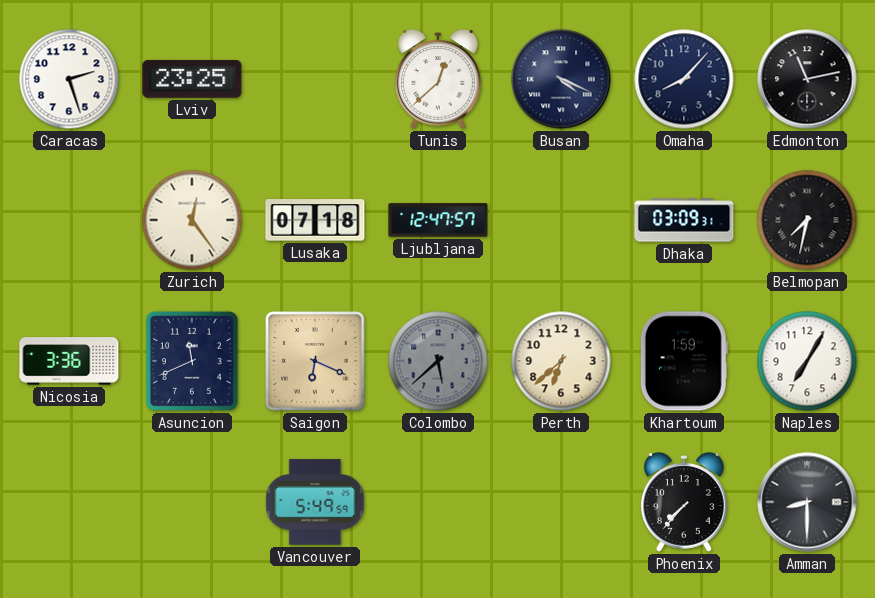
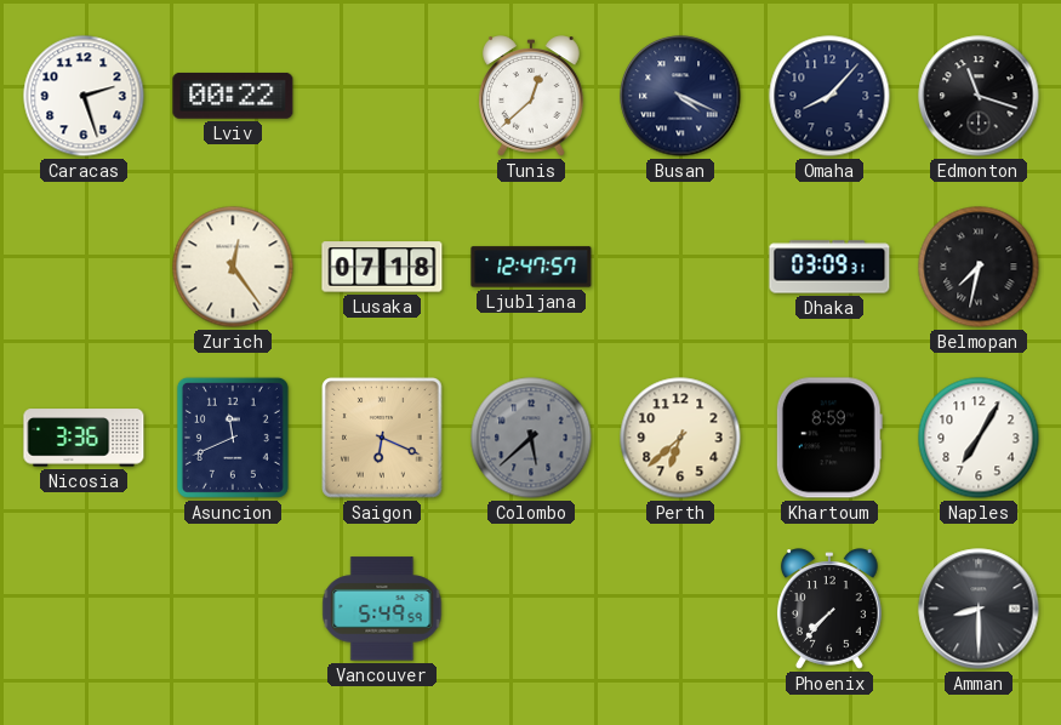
Lviv: 23:25 -> 00:22
Edmonton: 11:13 -> 11:18
Khartoum: 1:59 -> 8:59
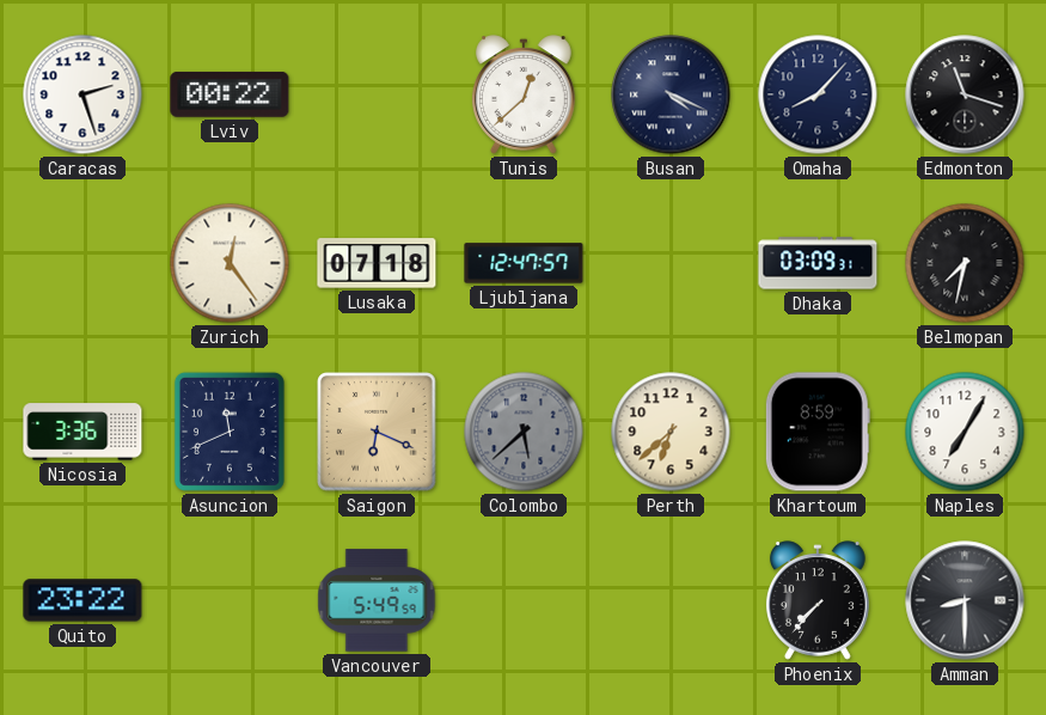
Quito: none -> 23:22
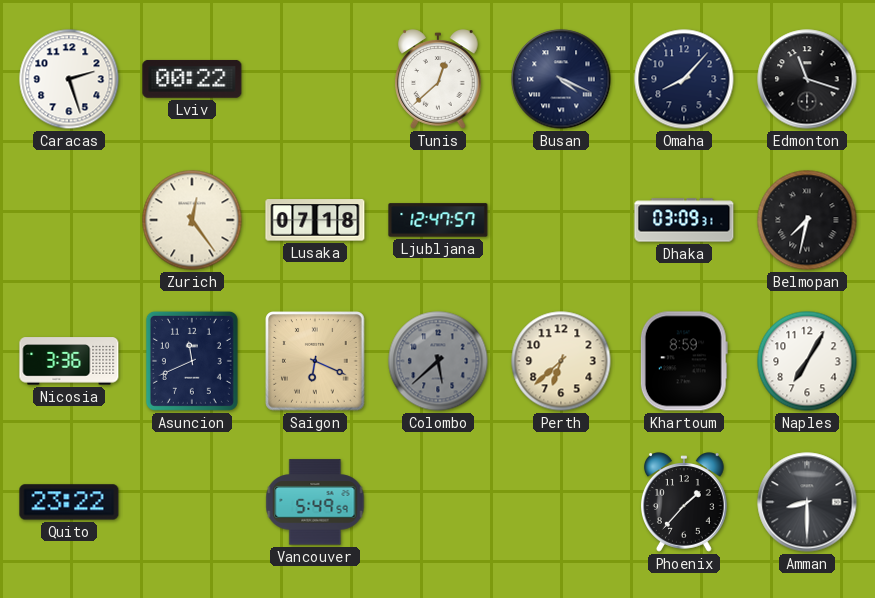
Phoenix: 7:37 -> 1:37
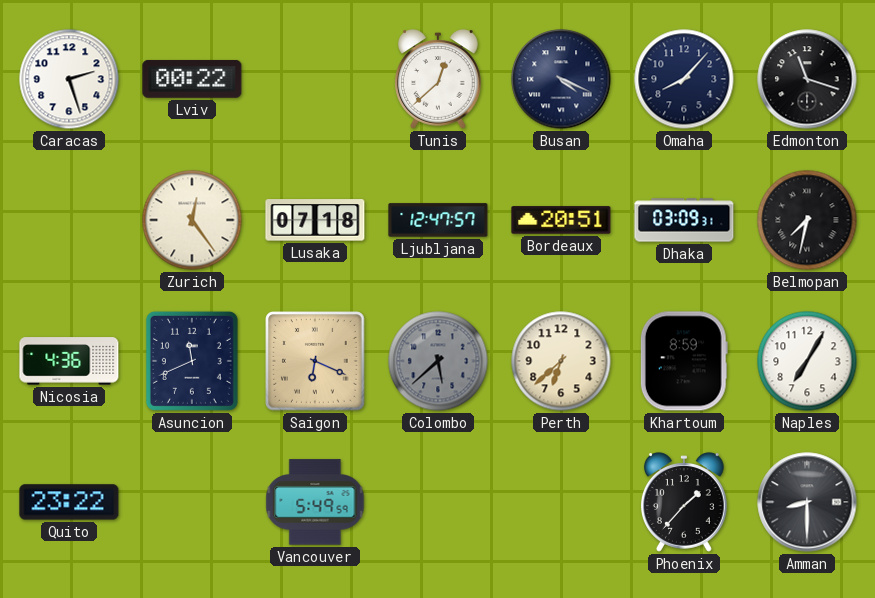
Bordeaux: none -> 20:51
Nicosia: 3:36 -> 4:36
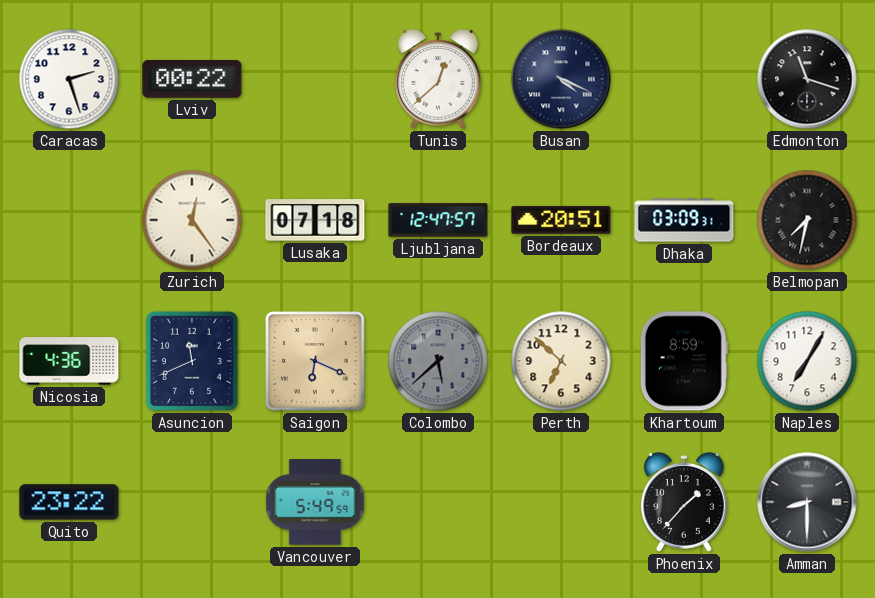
Omaha: 8:07 -> none
Perth: 6:38 -> 6:52
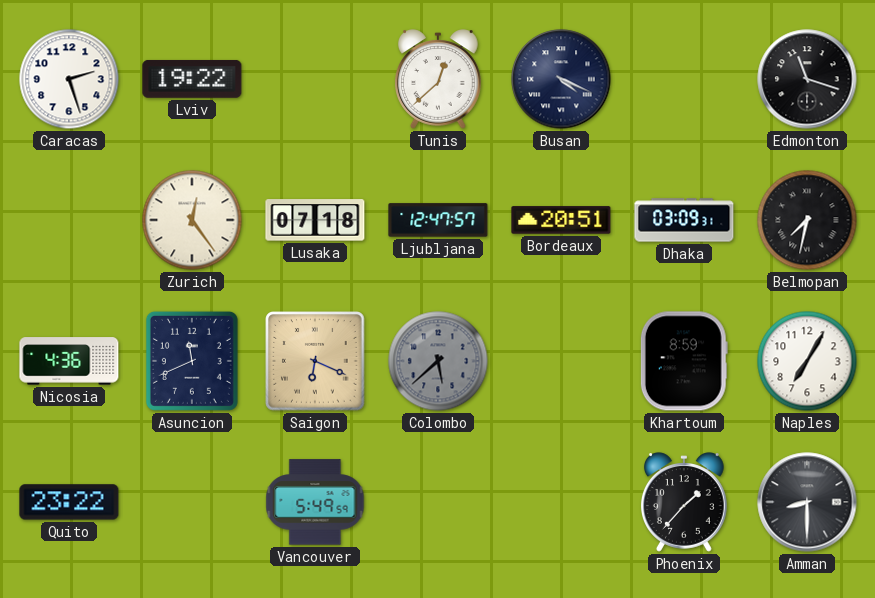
Lviv: 00:22 -> 19:22
Perth: 6:52 -> none
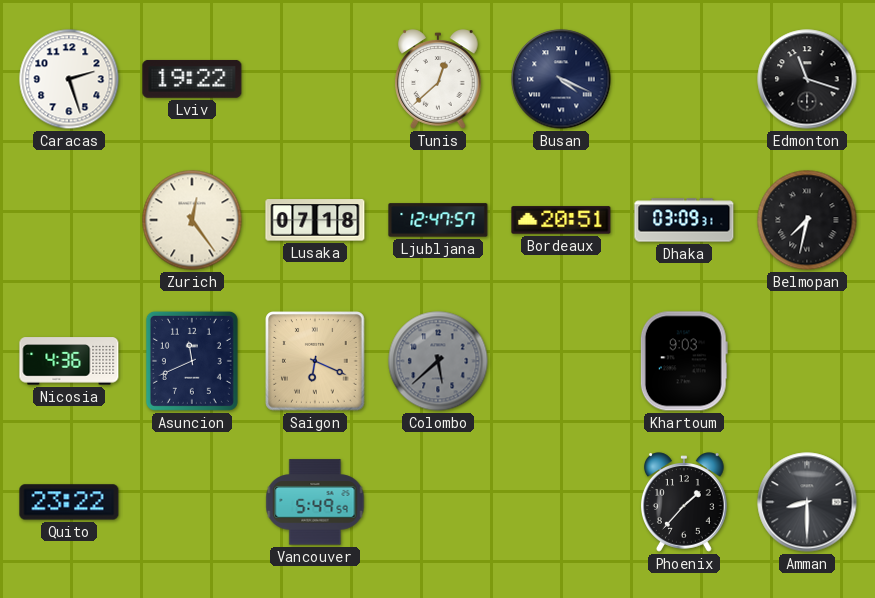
Khartoum: 8:59 -> 9:03
Naples: 7:05 -> none
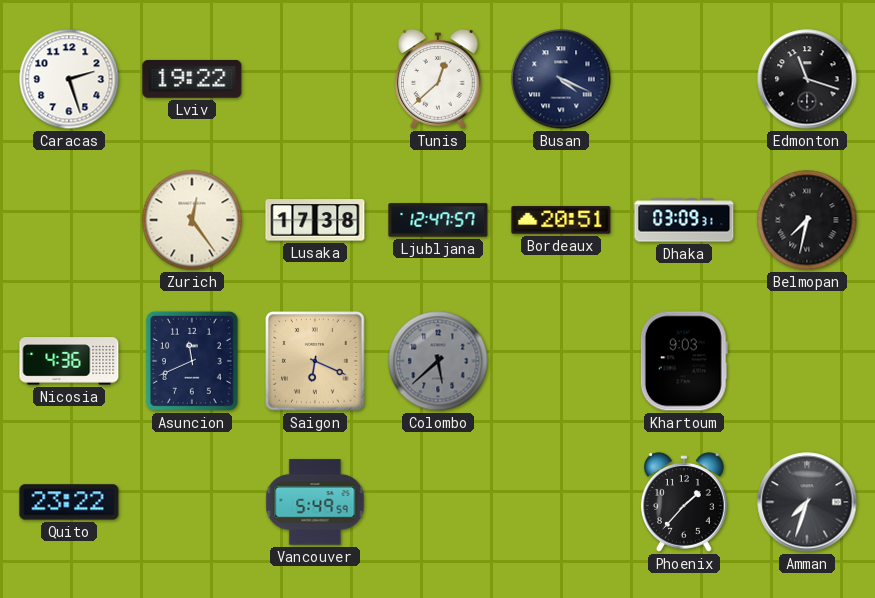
Lusaka: 07:18 -> 17:38
Amman: 8:30 -> 7:33
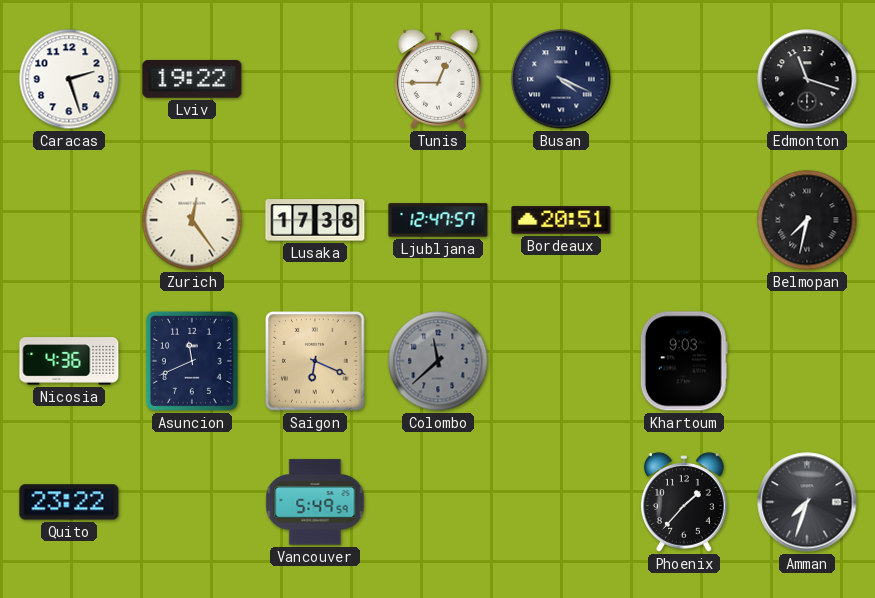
Tunis: 12:38 -> 12:45
Dhaka: 03:09 -> none
Colombo: 5:38 -> 11:38
